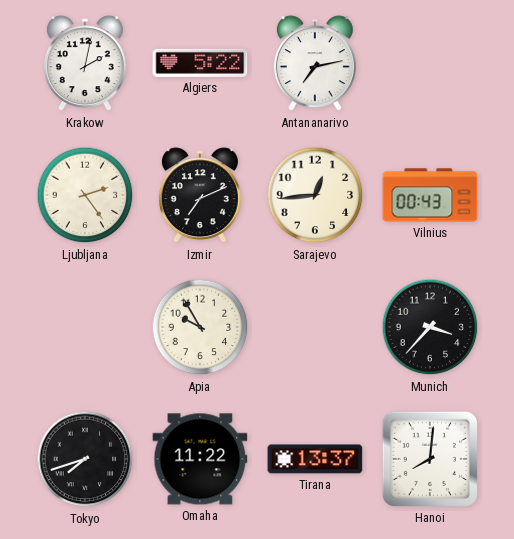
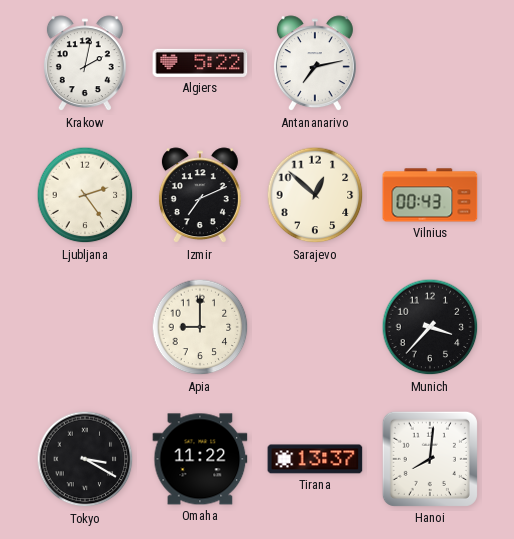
Sarajevo: 12:44 -> 12:52
Apia: 9:55 -> 9:00
Tokyo: 7:42 -> 3:20
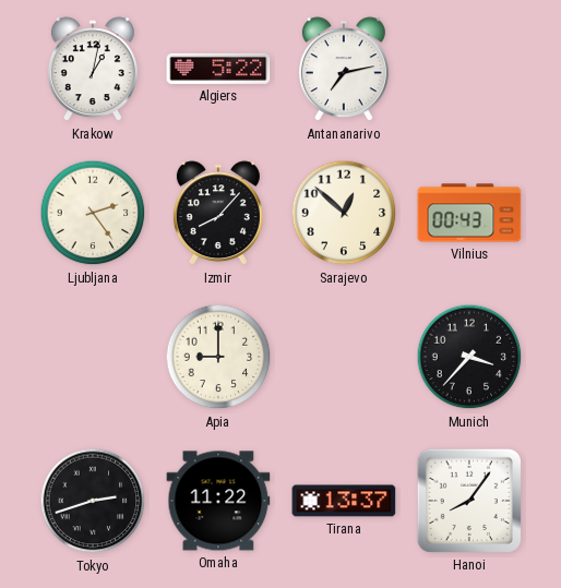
Krakow: 2:02 -> 1:02
Izmir: 7:11 -> 8:07
Tokyo: 3:20 -> 2:42
Hanoi: 8:01 -> 8:06
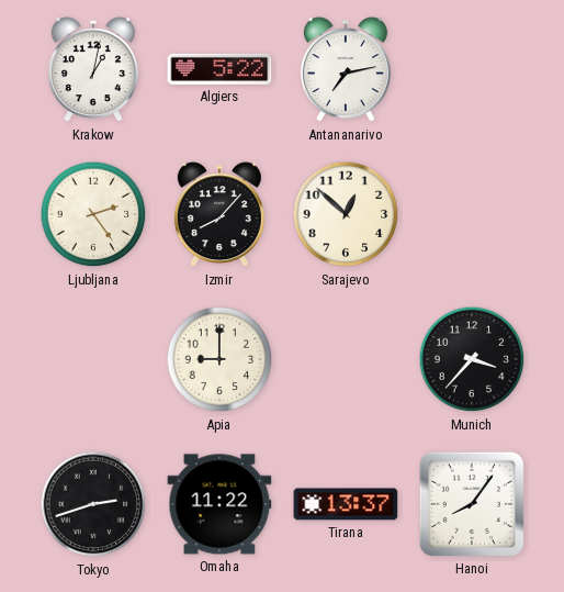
Vilnius: 00:43 -> none
